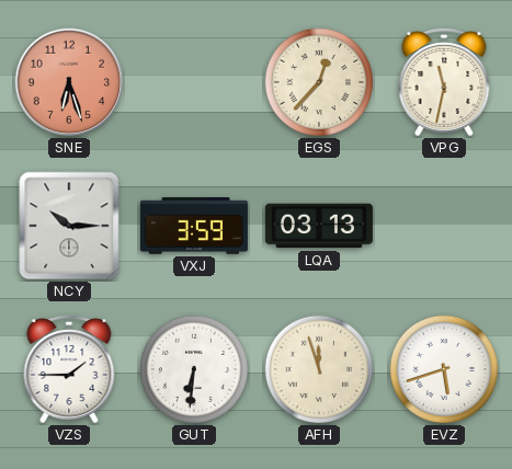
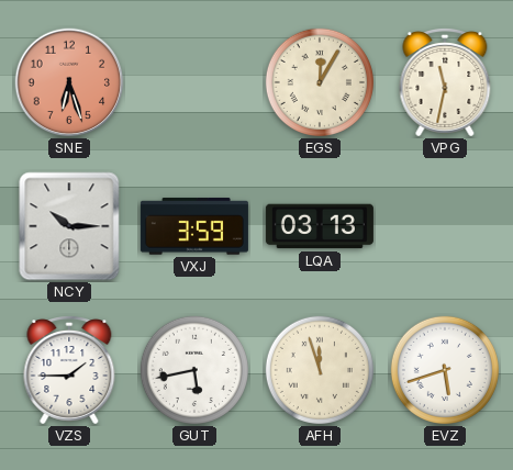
EGS: 12:37 -> 12:05
GUT: 6:31 -> 5:43
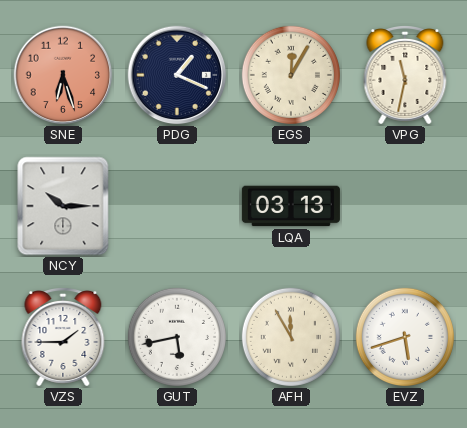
PDG: none -> 1:19
VXJ: 3:59 -> none
AFH: 11:57 -> 11:55
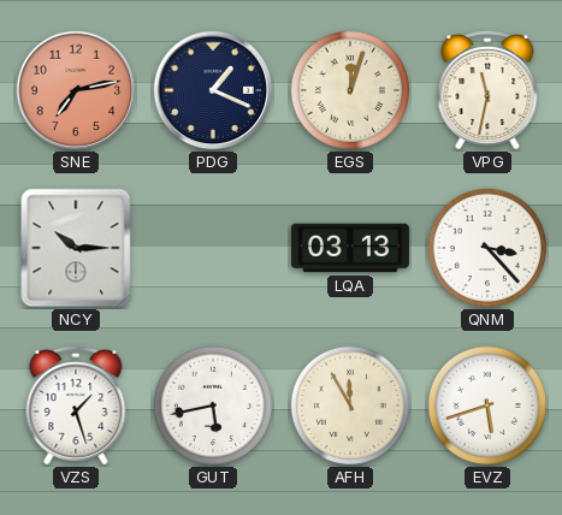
SNE: 6:27 -> 7:13
EGS: 12:05 -> 12:03
QNM: none -> 3:23
VZS: 1:45 -> 1:27
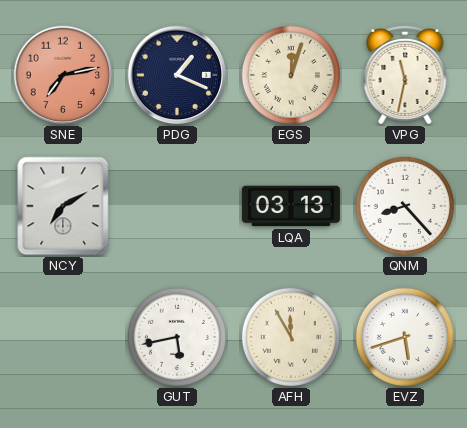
NCY: 10:15 -> 7:10
QNM: 3:23 -> 8:23
VZS: 1:27 -> none
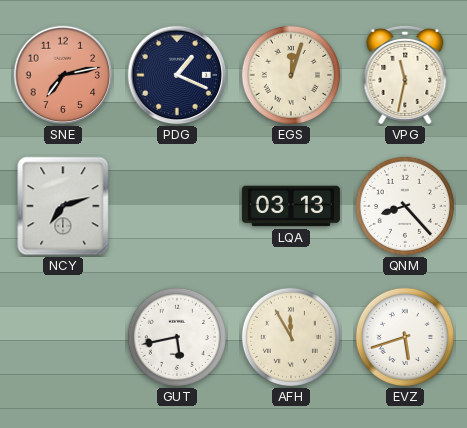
NCY: 7:10 -> 7:12
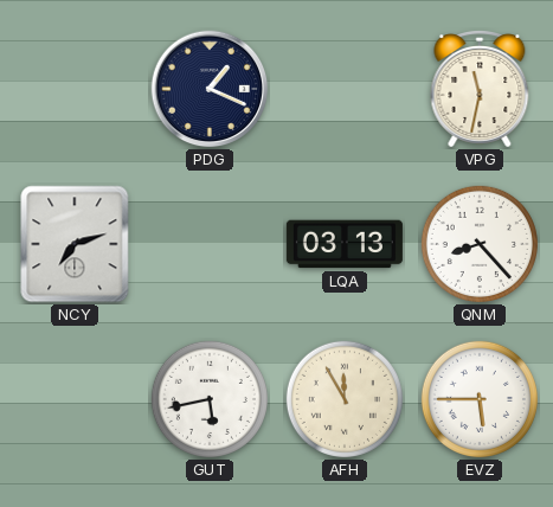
SNE: 7:13 -> none
EGS: 12:03 -> none
EVZ: 5:42 -> 5:45
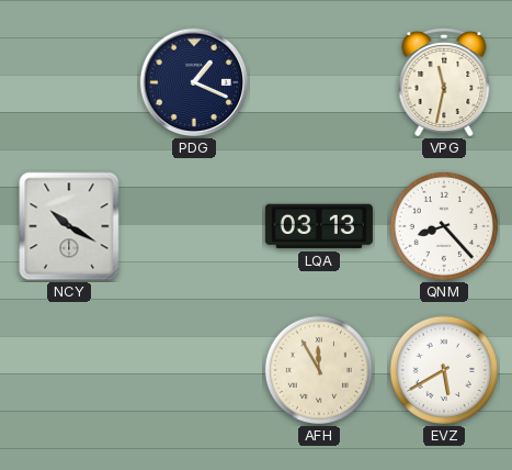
NCY: 7:12 -> 10:20
GUT: 5:43 -> none
EVZ: 5:45 -> 5:40
